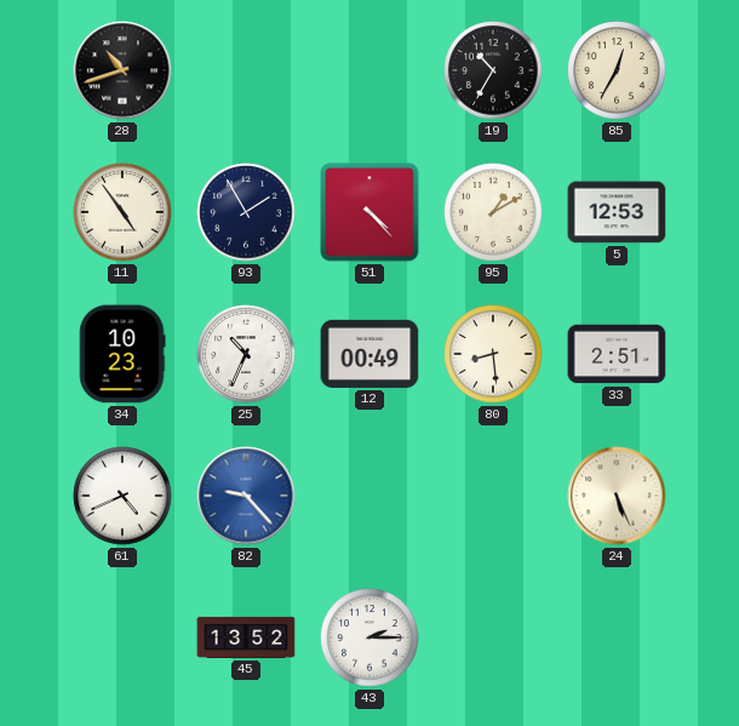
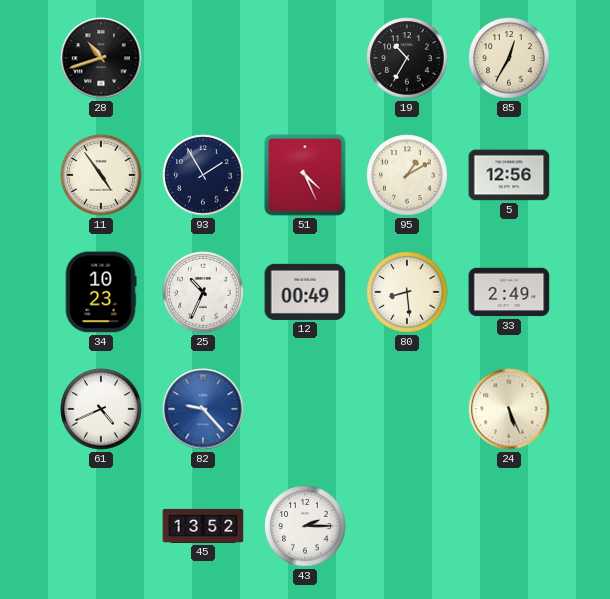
51: 4:23 -> 4:26
5: 12:53 -> 12:56
33: 2:51 -> 2:49
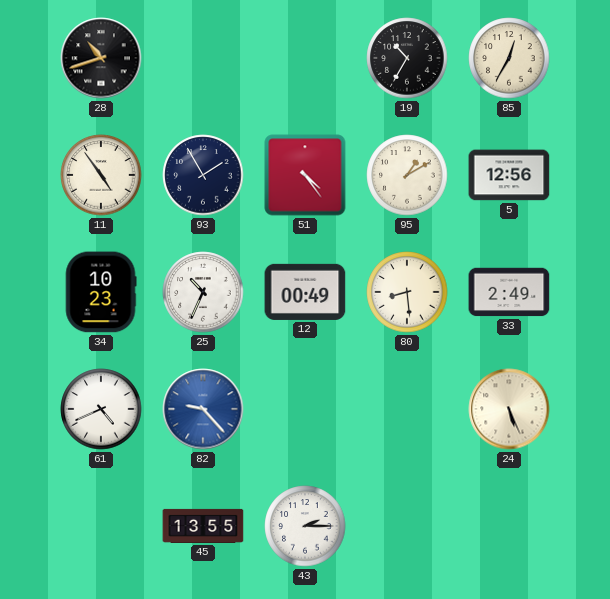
51: 4:26 -> 4:24
45: 13:52 -> 13:55
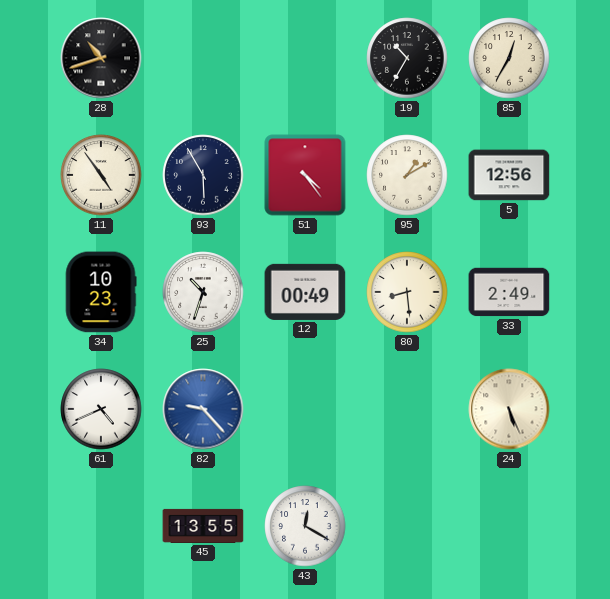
93: 1:55 -> 5:55
25: 10:34 -> 10:33
43: 2:15 -> 12:20
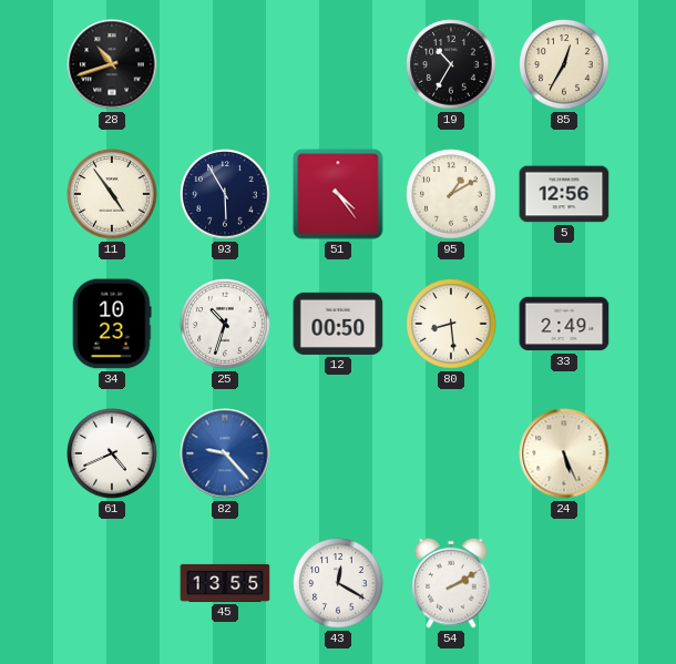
12: 00:49 -> 00:50
54: none -> 2:10
